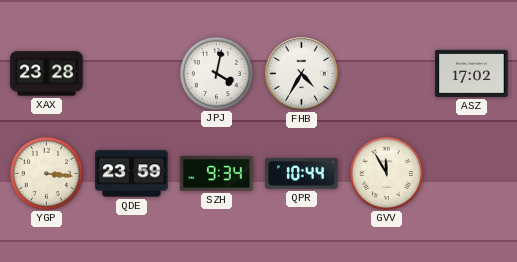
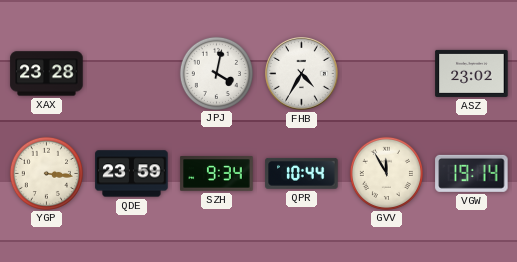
ASZ: 17:02 -> 23:02
VGW: none -> 19:14
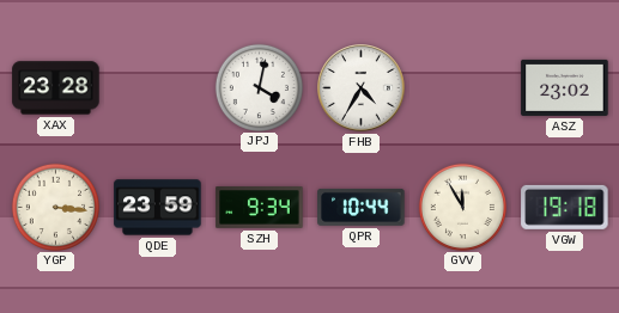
VGW: 19:14 -> 19:18
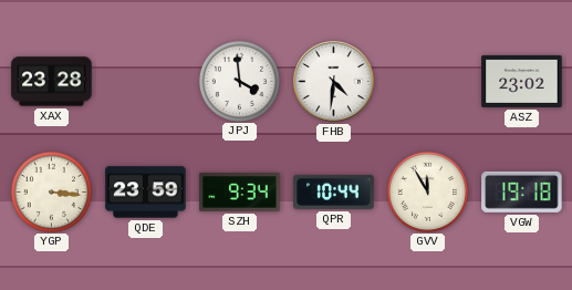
JPJ: 4:02 -> 3:59
FHB: 4:35 -> 4:31
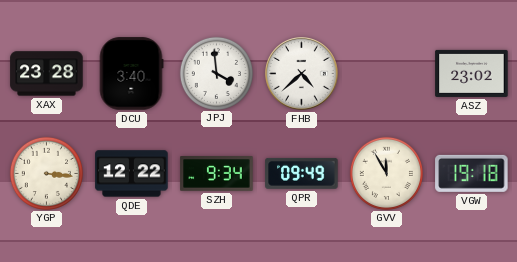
DCU: none -> 3:40
FHB: 4:31 -> 4:38
QDE: 23:59 -> 12:22
QPR: 10:44 -> 09:49
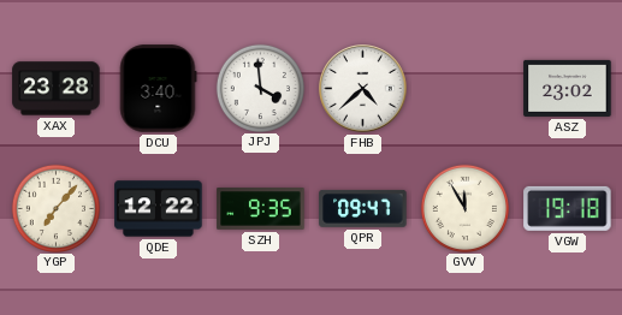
YGP: 3:16 -> 7:07
SZH: 9:34 -> 9:35
QPR: 09:49 -> 09:47
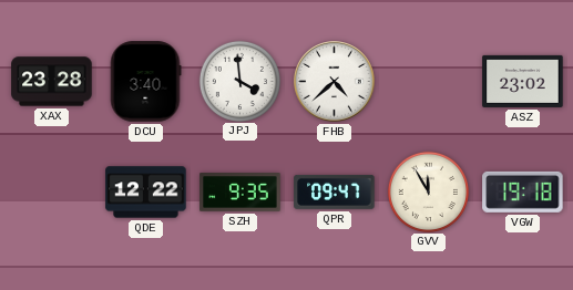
YGP: 7:07 -> none
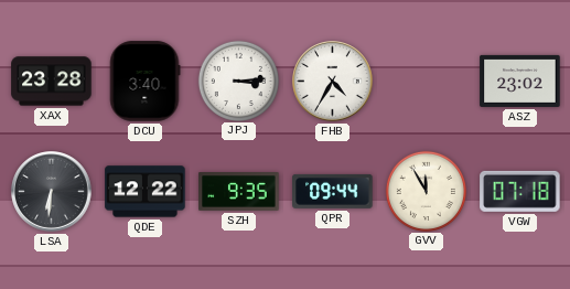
JPJ: 3:59 -> 3:14
FHB: 4:38 -> 4:35
LSA: none -> 6:31
QPR: 09:47 -> 09:44
VGW: 19:18 -> 07:18
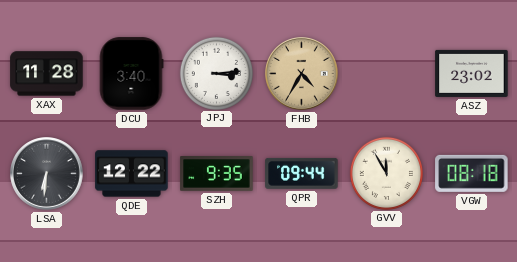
XAX: 23:28 -> 11:28
FHB dial: white -> champagne
VGW: 07:18 -> 08:18
